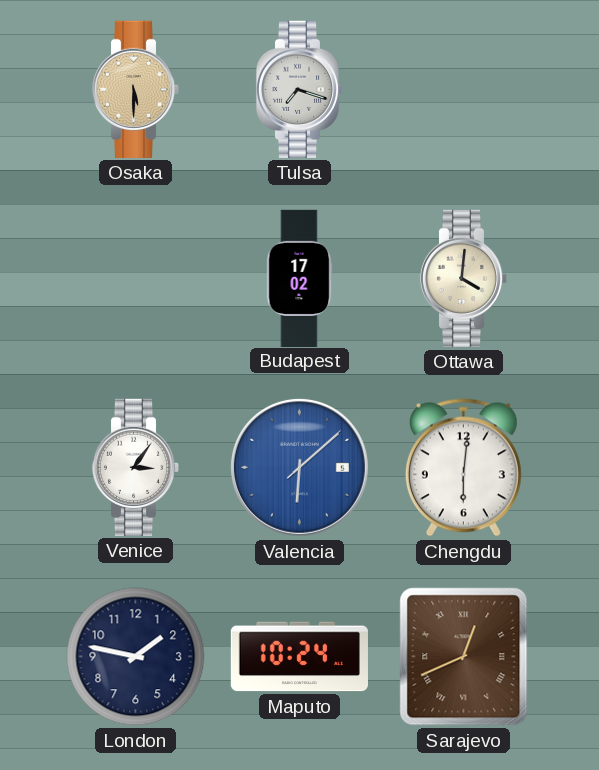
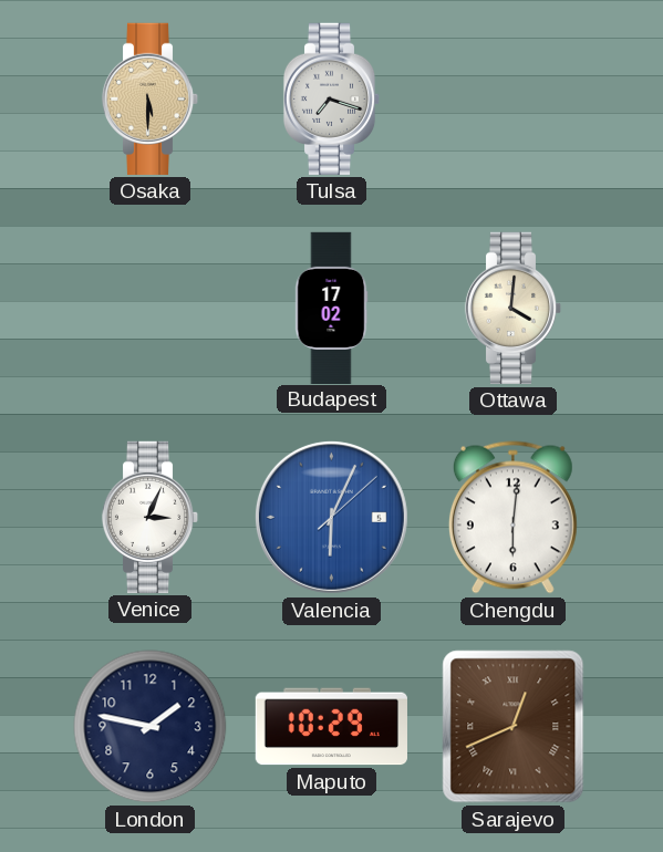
Venice: 3:06 -> 3:04
Valencia: 6:08 -> 6:04
Maputo: 10:24 -> 10:29
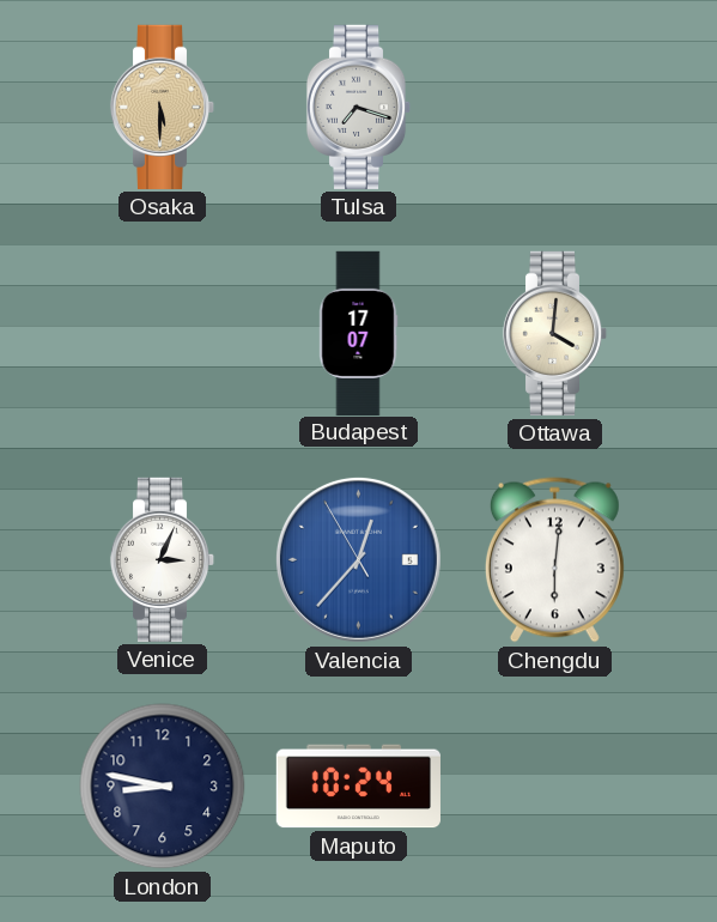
Budapest: 17:02 -> 17:07
Valencia: 6:04 -> 12:36
London: 1:47 -> 8:47
Maputo: 10:29 -> 10:24
Sarajevo: 12:41 -> none
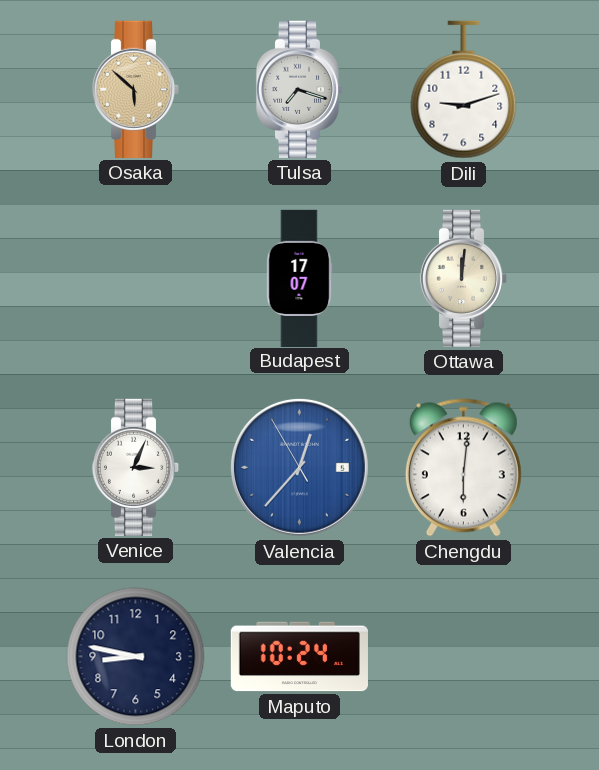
Osaka: 5:30 -> 5:52
Dili: none -> 9:12
Ottawa: 4:01 -> 12:01
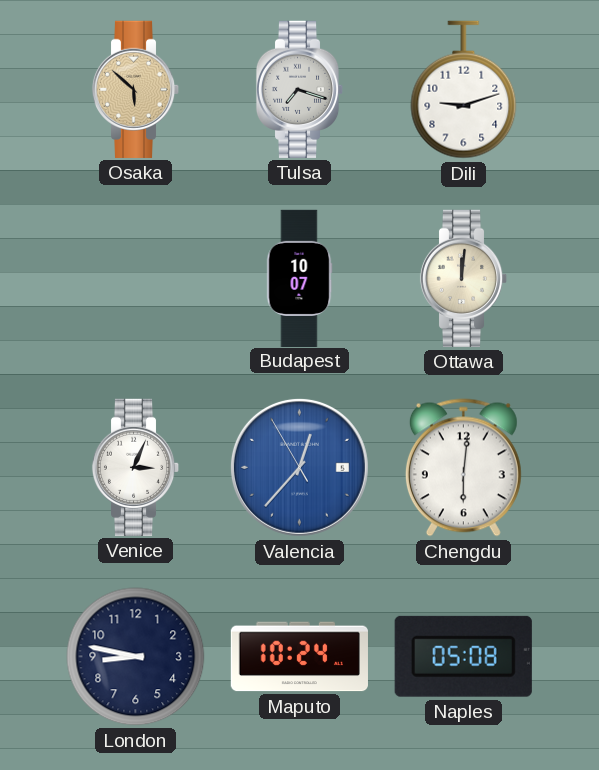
Budapest: 17:07 -> 10:07
Naples: none -> 05:08
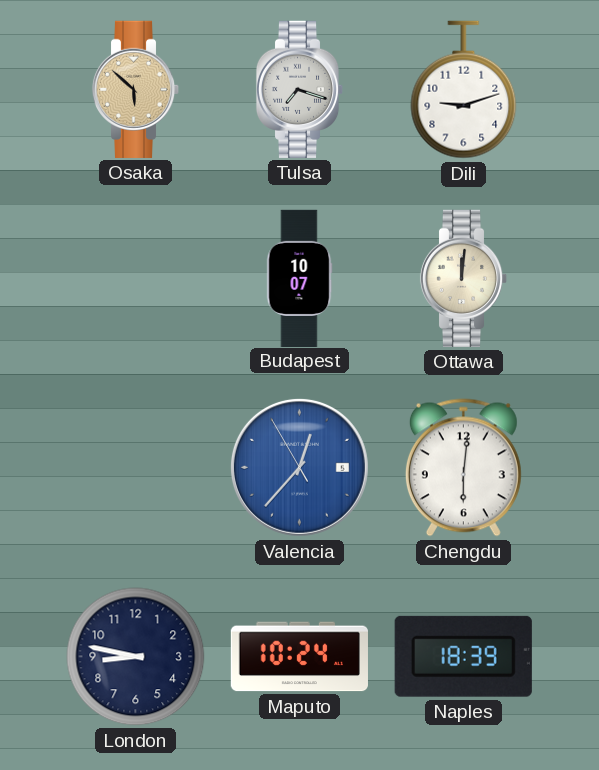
Venice: 3:04 -> none
Naples: 05:08 -> 18:39
